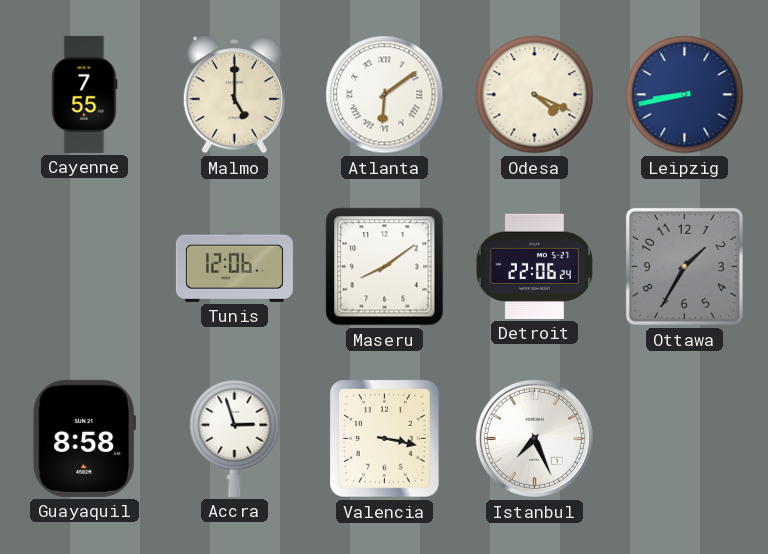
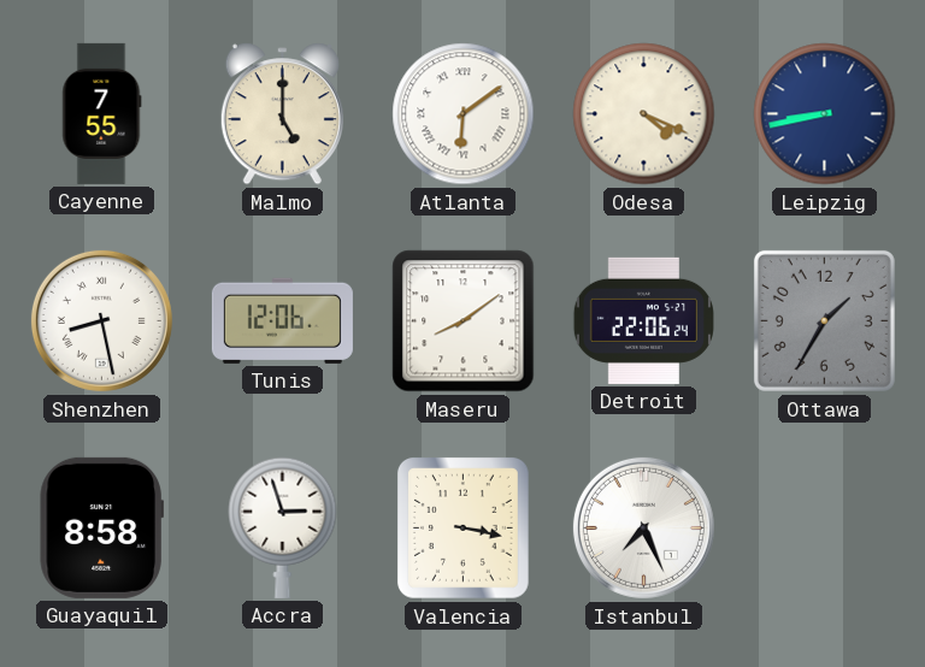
Shenzhen: none -> 8:28
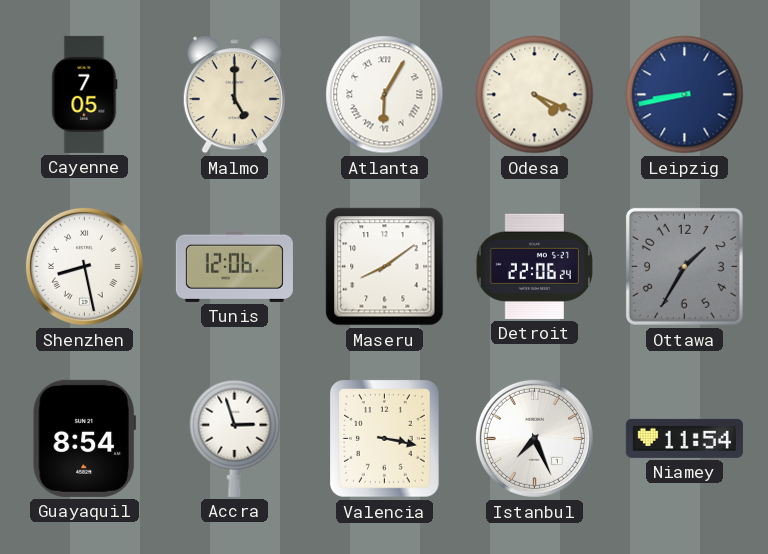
Cayenne: 7:55 -> 7:05
Atlanta: 6:09 -> 6:05
Guayaquil: 8:58 -> 8:54
Niamey: none -> 11:54
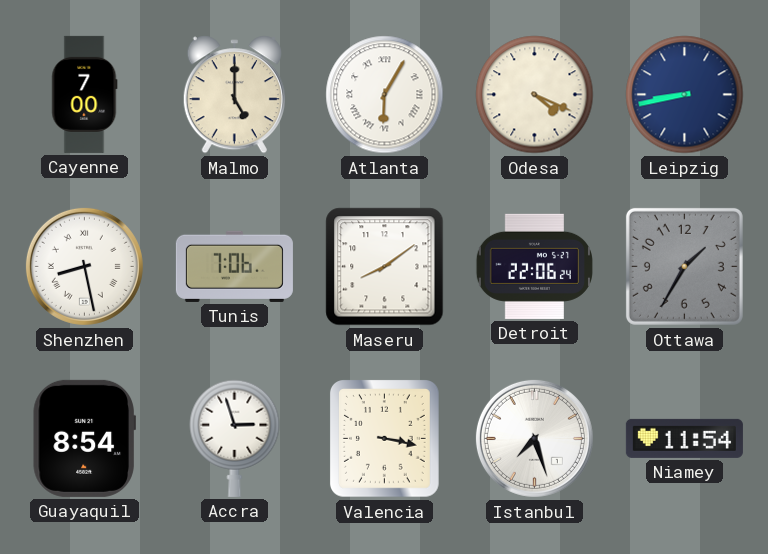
Cayenne: 7:05 -> 7:00
Tunis: 12:06 -> 7:06
Istanbul: 7:26 -> 7:27
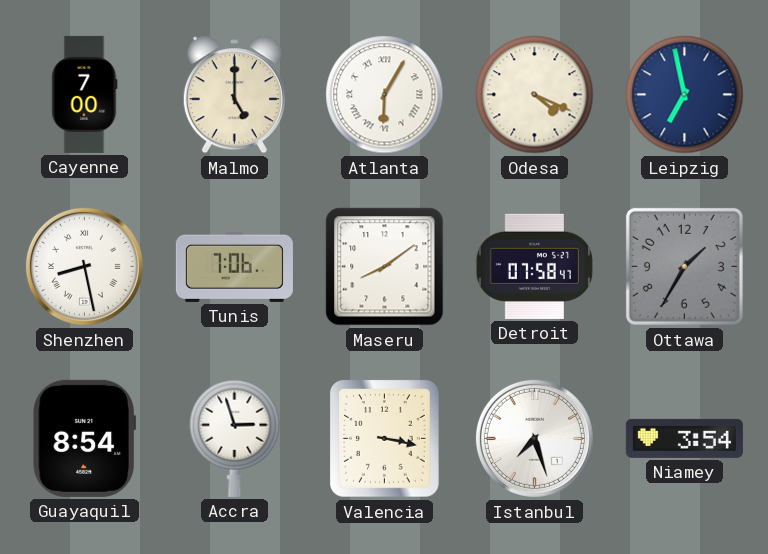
Leipzig: 8:43 -> 6:58
Detroit: 22:06 -> 07:58
Niamey: 11:54 -> 3:54
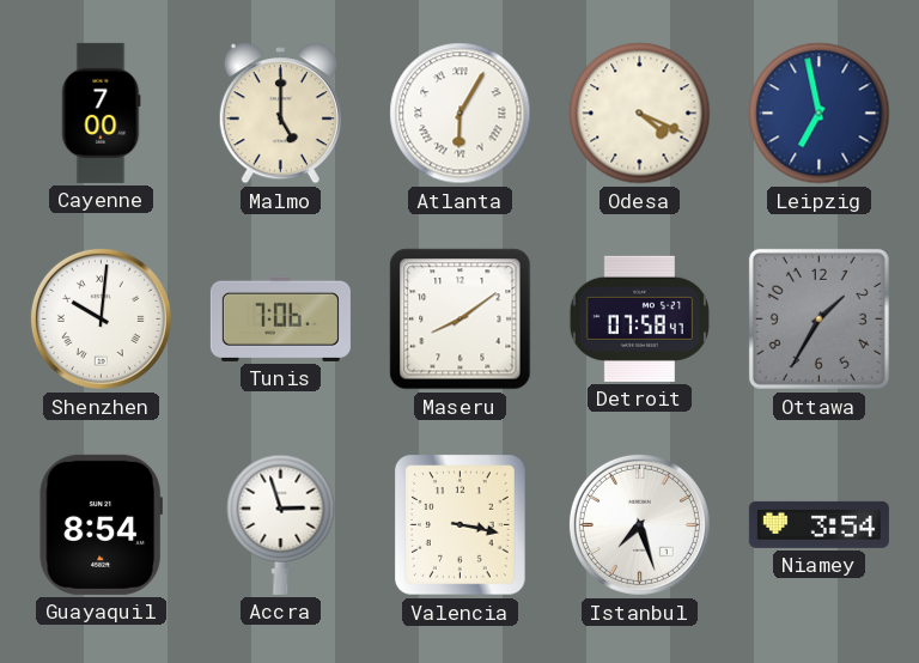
Shenzhen: 8:28 -> 10:01
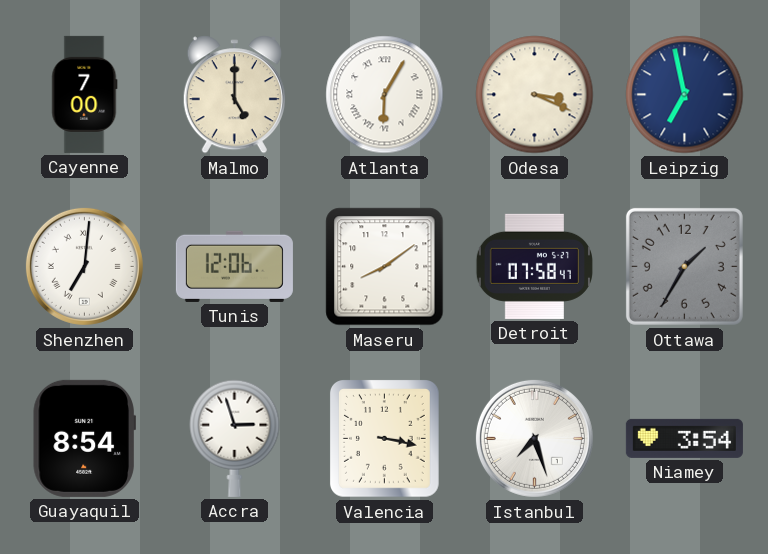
Odesa: 4:19 -> 3:19
Shenzhen: 10:01 -> 7:01
Tunis: 7:06 -> 12:06
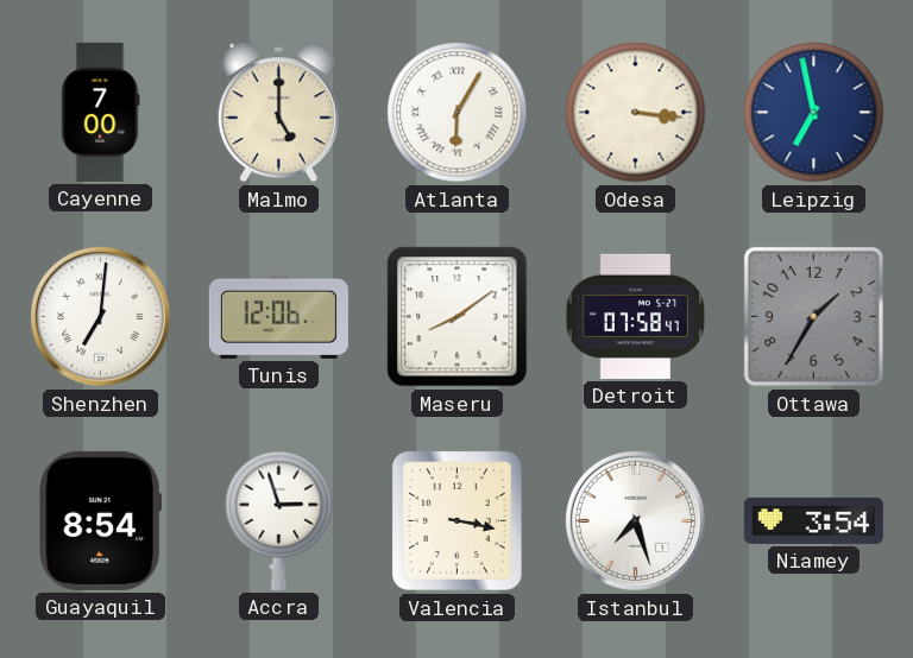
Odesa: 3:19 -> 3:16
